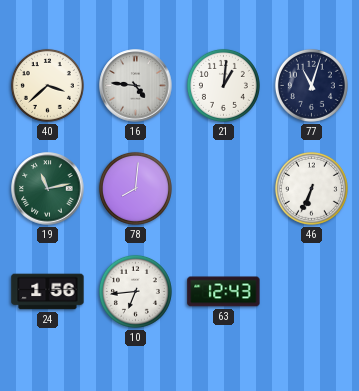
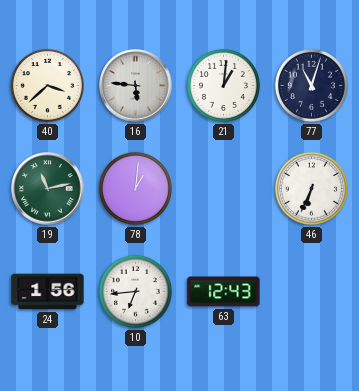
16: 4:46 -> 5:46
78: 8:01 -> 1:01
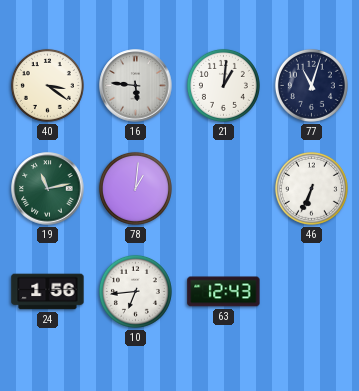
40: 3:38 -> 3:21
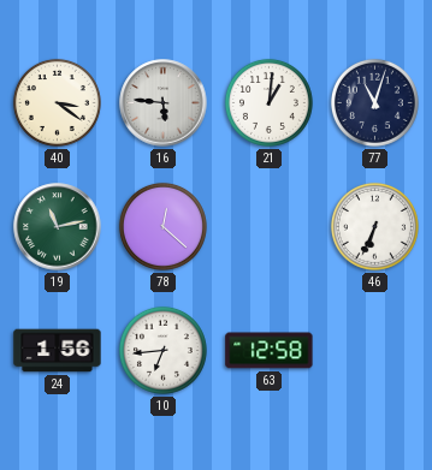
78: 1:01 -> 12:22
63: 12:43 -> 12:58
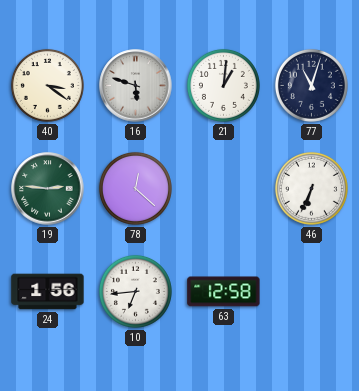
16: 5:46 -> 5:48
19: 11:13 -> 2:46
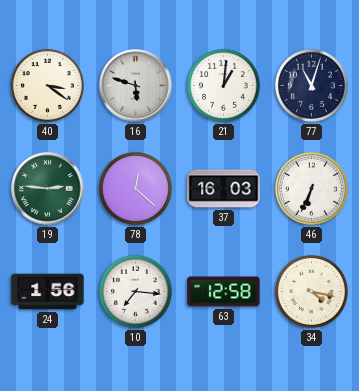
37: none -> 16:03
10: 6:44 -> 7:16
34: none -> 4:17
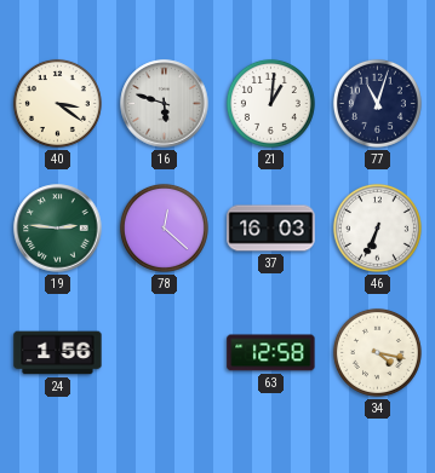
10: 7:16 -> none
